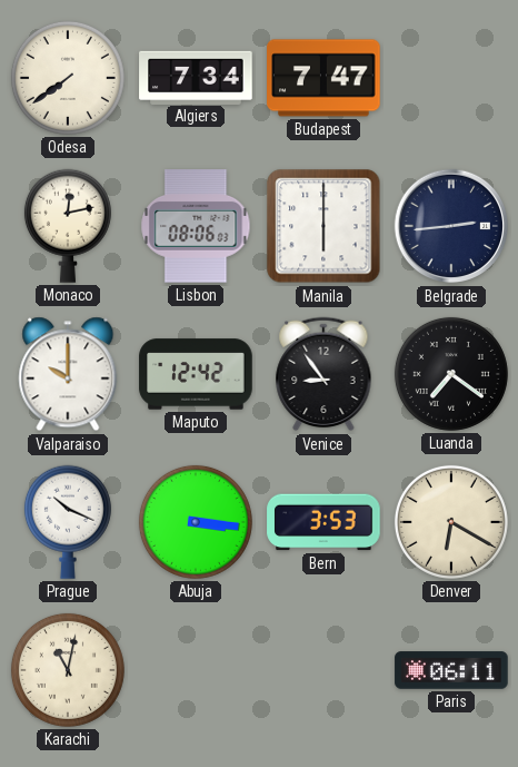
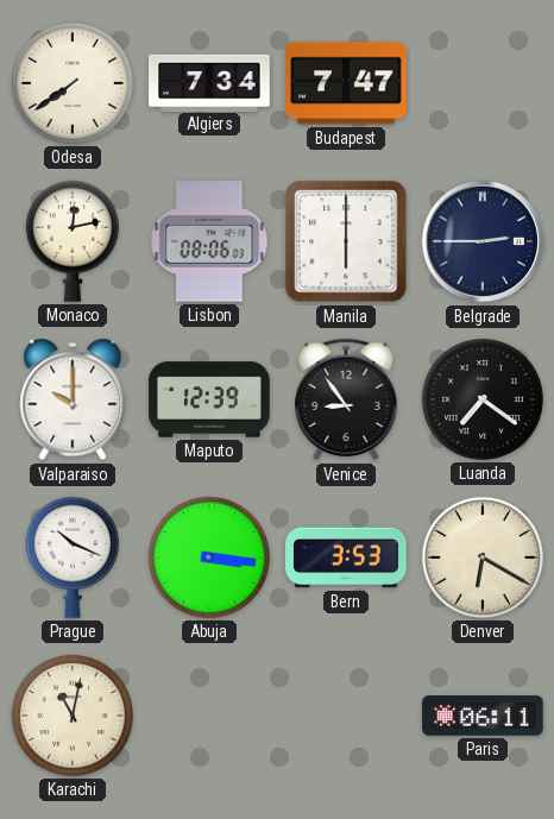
Belgrade: 2:44 -> 2:45
Maputo: 12:42 -> 12:39
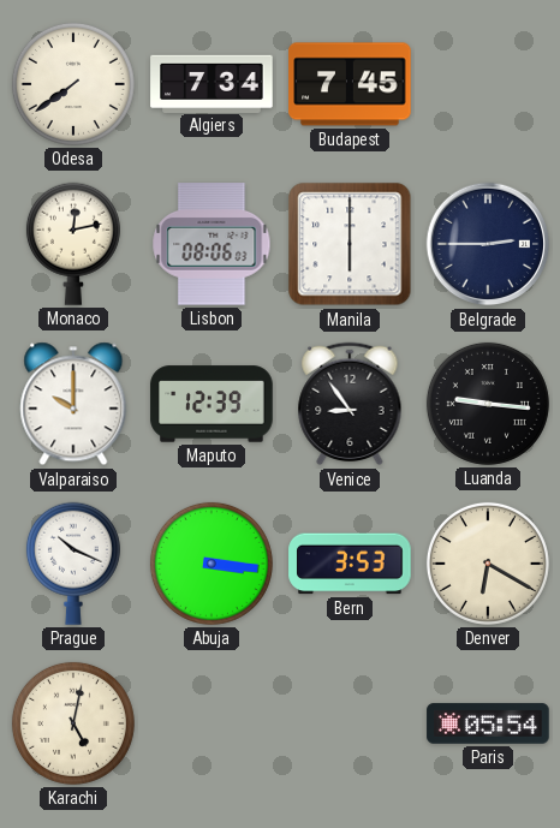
Budapest: 7:47 -> 7:45
Luanda: 7:21 -> 9:16
Karachi: 11:02 -> 5:02
Paris: 06:11 -> 05:54
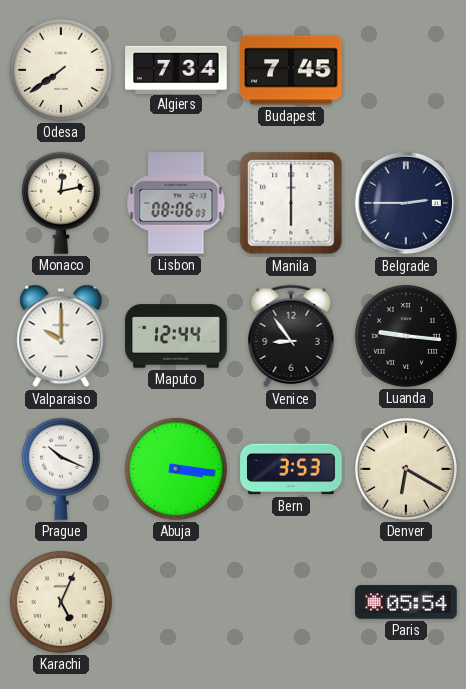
Maputo: 12:39 -> 12:44
Karachi: 5:02 -> 5:04
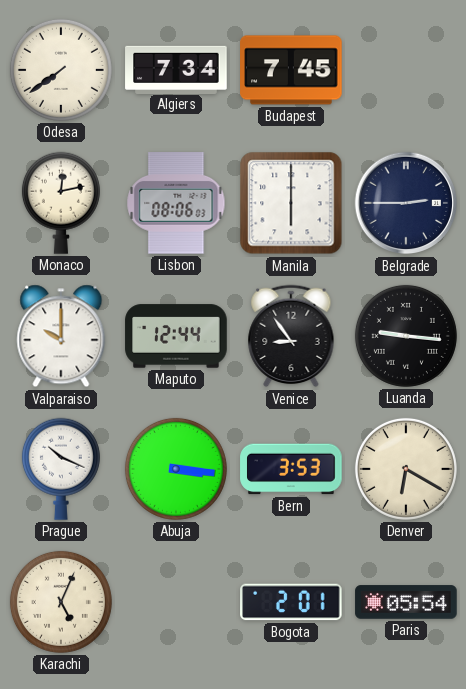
Bogota: none -> 2:01
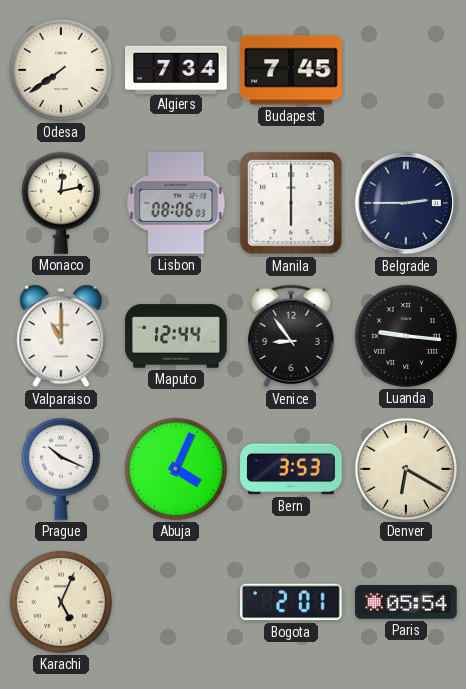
Valparaiso: 10:00 -> 11:00
Abuja: 3:16 -> 4:04
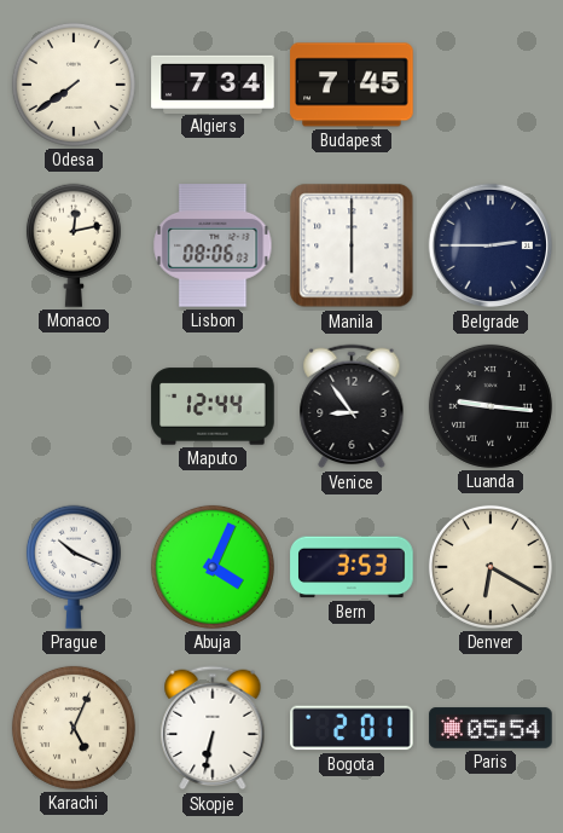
Valparaiso: 11:00 -> none
Skopje: none -> 6:32
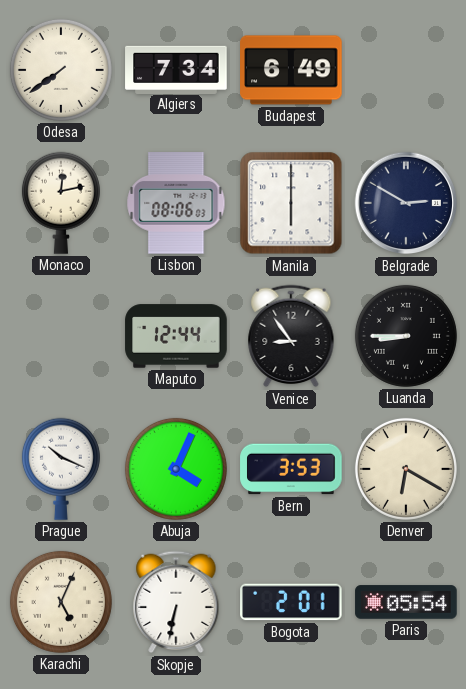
Budapest: 7:45 -> 6:49
Belgrade: 2:45 -> 2:50
Luanda: 9:16 -> 8:45
